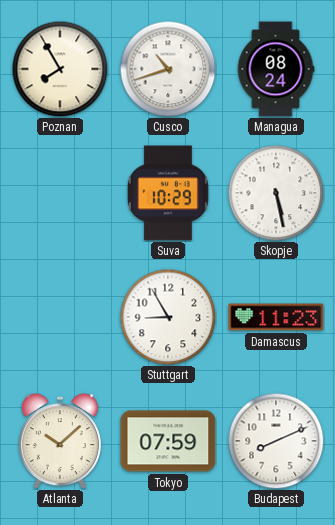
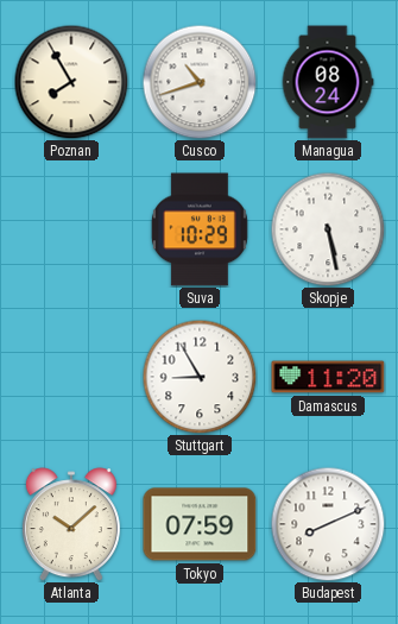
Damascus: 11:23 -> 11:20
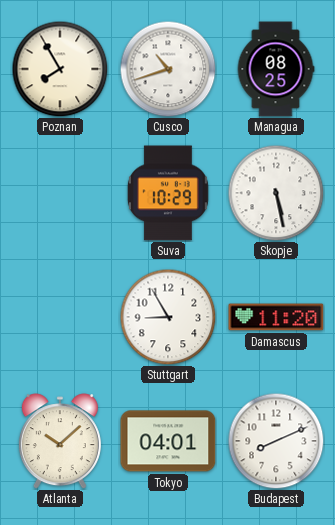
Managua: 08:24 -> 08:25
Tokyo: 07:59 -> 04:01
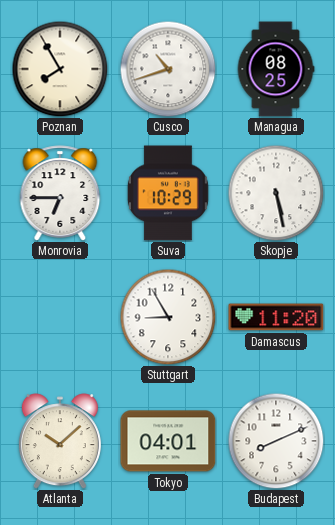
Monrovia: none -> 6:45
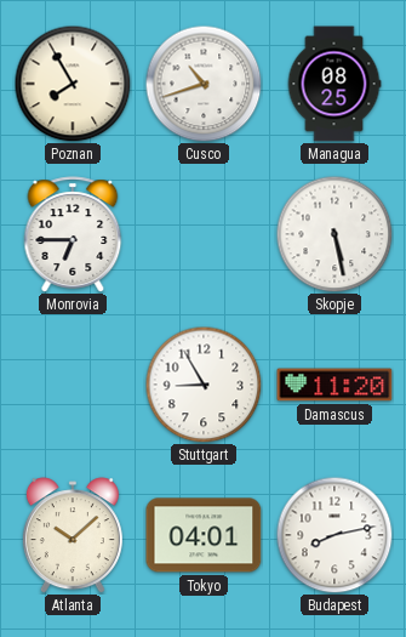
Suva: 10:29 -> none
Budapest: 8:11 -> 8:13
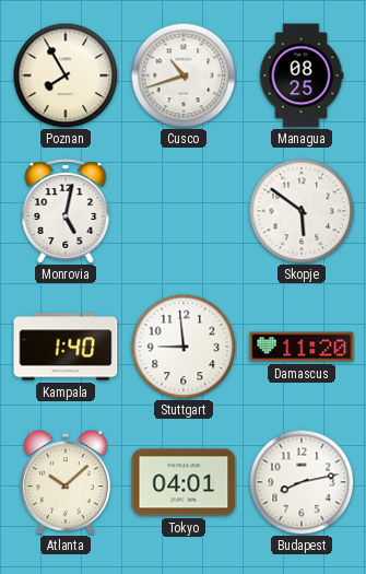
Monrovia: 6:45 -> 5:02
Skopje: 5:28 -> 5:51
Kampala: none -> 1:40
Stuttgart: 8:55 -> 8:59
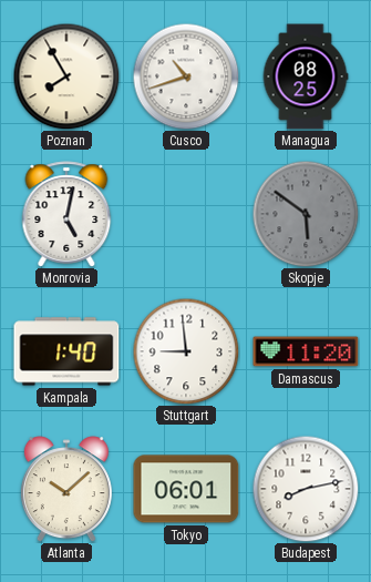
Skopje dial: white -> grey
Tokyo: 04:01 -> 06:01
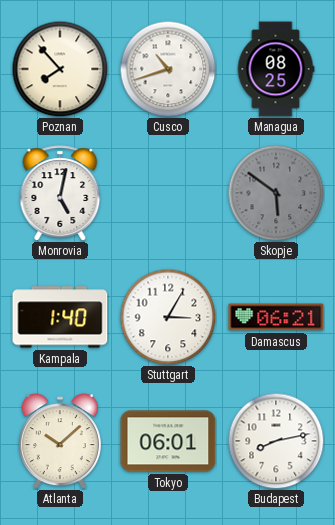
Poznan: 7:55 -> 7:53
Stuttgart: 8:59 -> 3:05
Damascus: 11:20 -> 06:21
